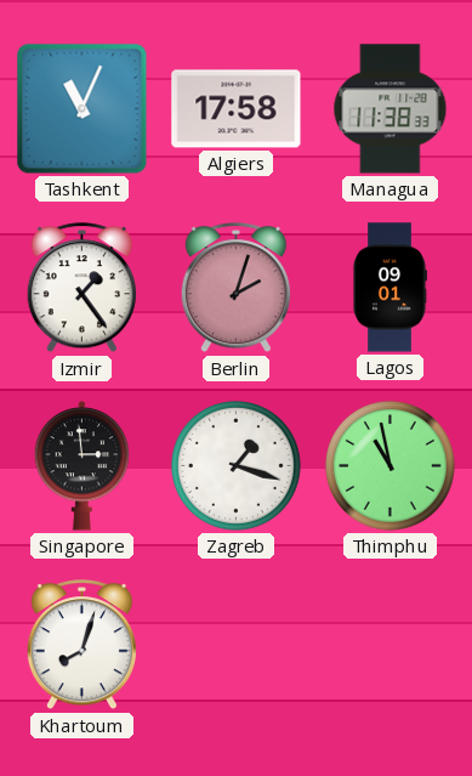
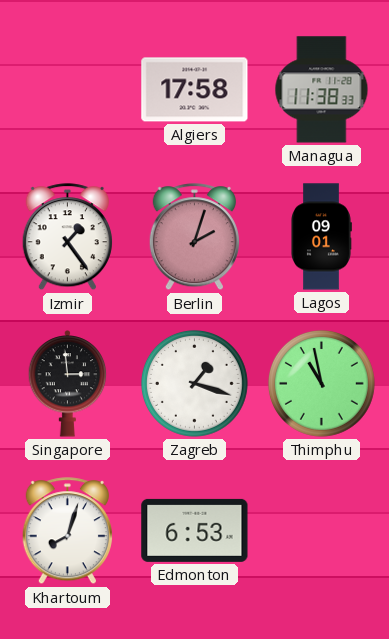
Tashkent: 11:04 -> none
Edmonton: none -> 6:53
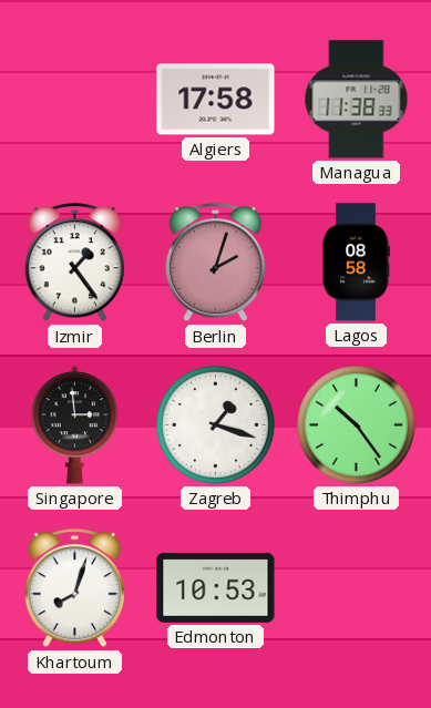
Lagos: 09:01 -> 08:58
Thimphu: 10:58 -> 10:24
Edmonton: 6:53 -> 10:53
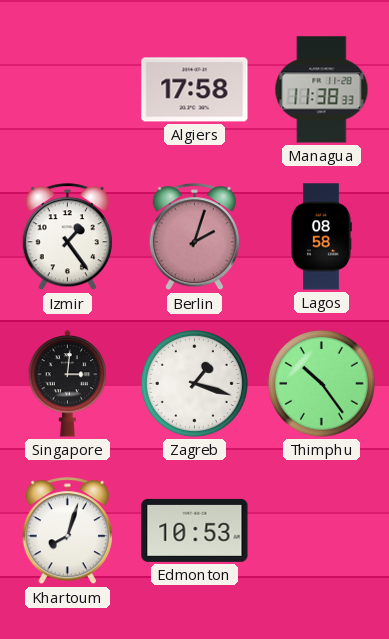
Singapore: 2:59 -> 3:01
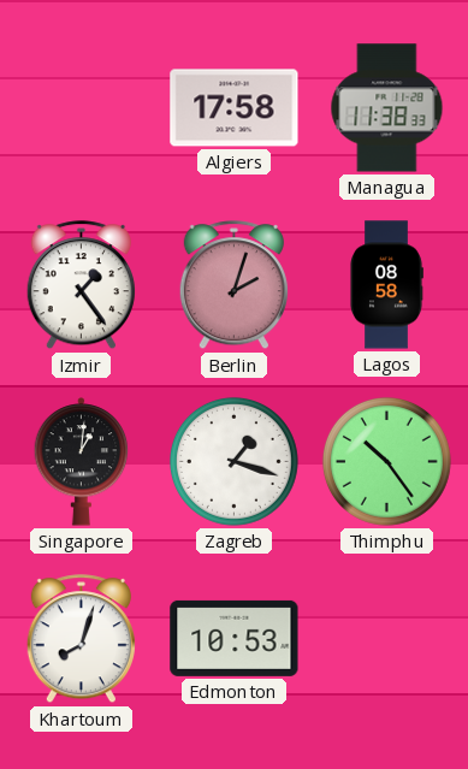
Singapore: 3:01 -> 1:01
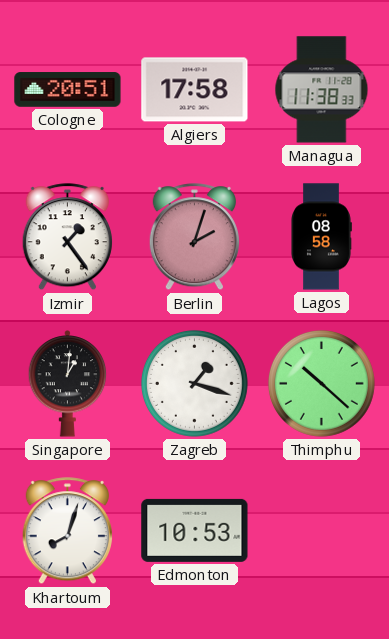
Cologne: none -> 20:51
Thimphu: 10:24 -> 10:22
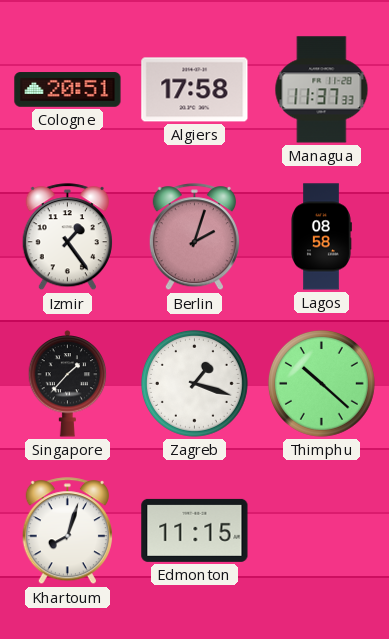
Managua: 11:38 -> 11:37
Singapore: 1:01 -> 1:37
Edmonton: 10:53 -> 11:15
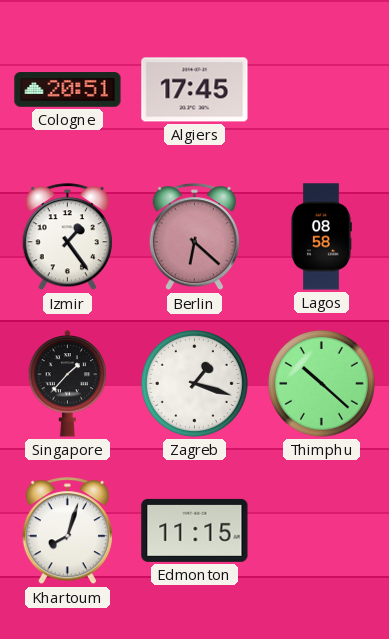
Algiers: 17:58 -> 17:45
Managua: 11:37 -> none
Berlin: 2:03 -> 6:22
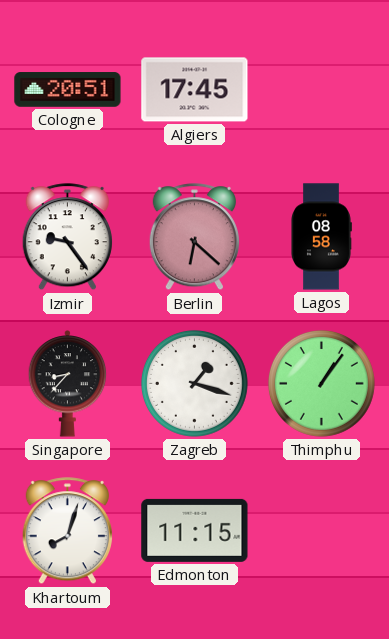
Izmir: 1:24 -> 9:24
Singapore: 1:37 -> 8:37
Thimphu: 10:22 -> 1:06
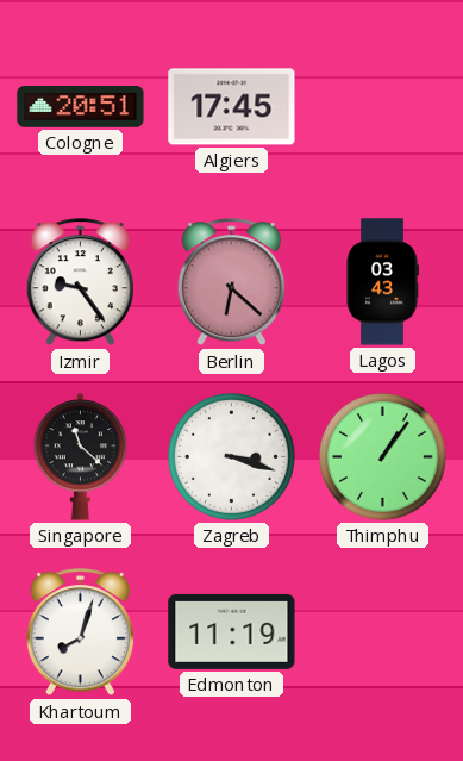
Lagos: 08:58 -> 03:43
Singapore: 8:37 -> 11:22
Zagreb: 1:18 -> 3:18
Edmonton: 11:15 -> 11:19
